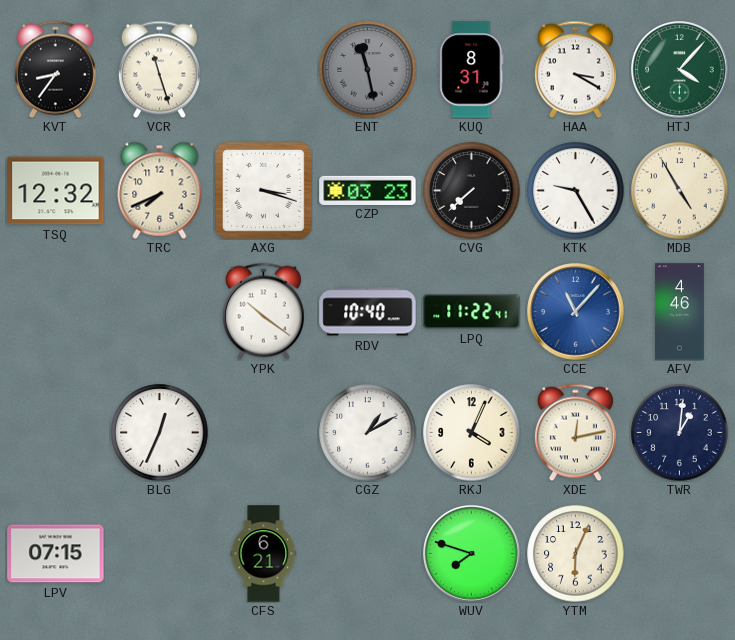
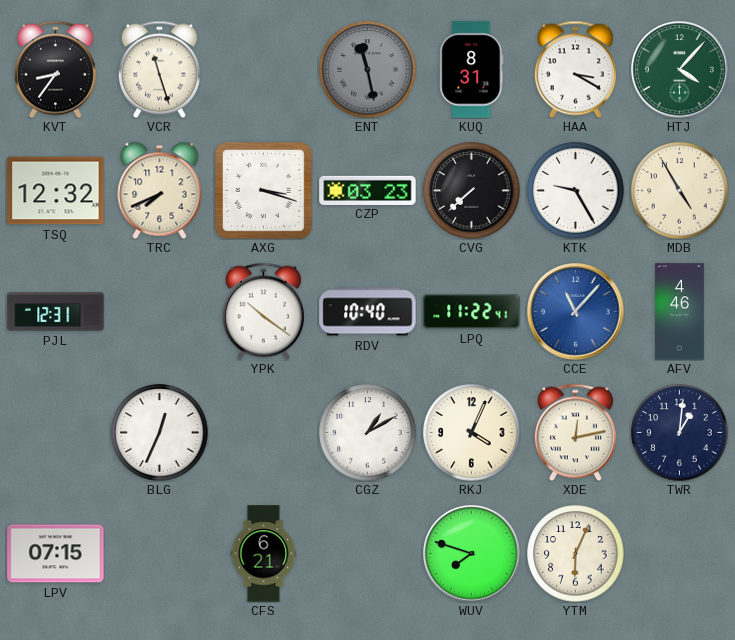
PJL: none -> 12:31
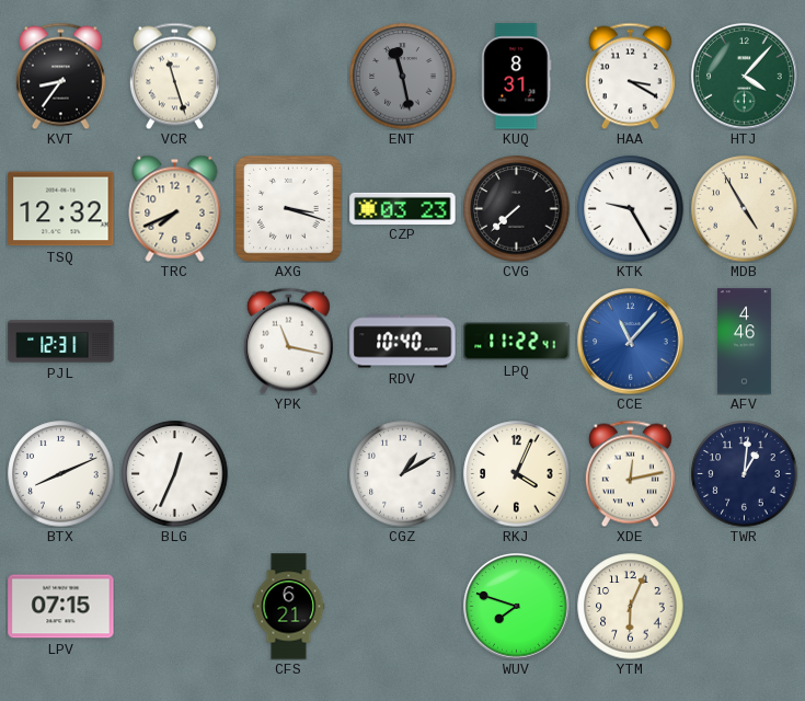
YPK: 10:21 -> 11:17
BTX: none -> 8:11
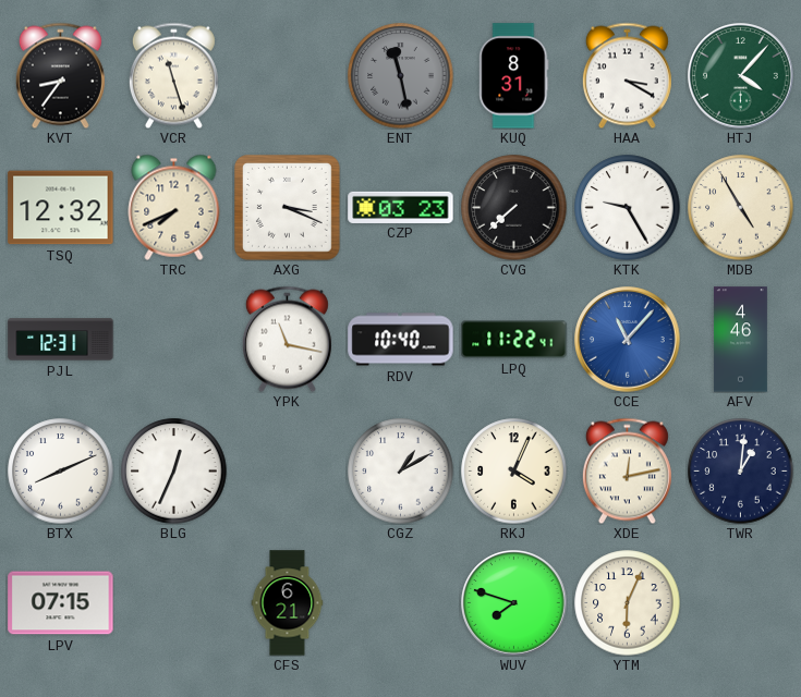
AXG: 3:18 -> 3:19
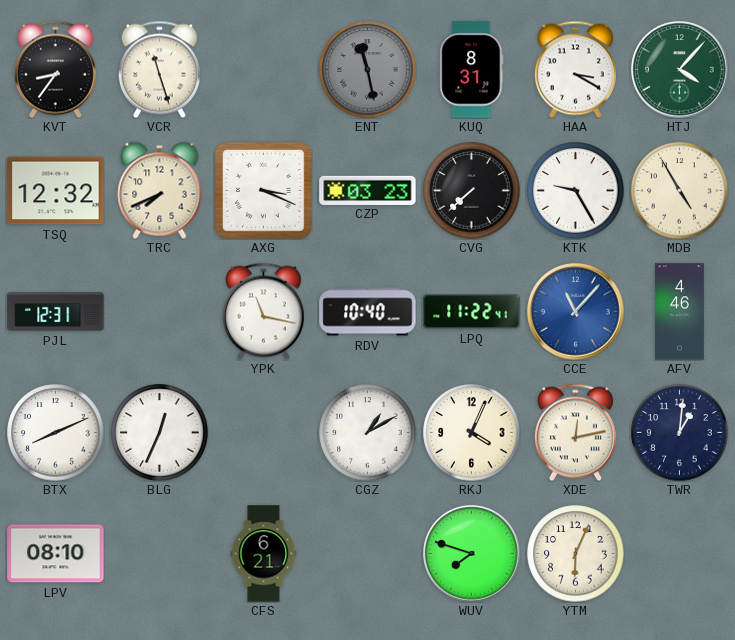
LPV: 07:15 -> 08:10
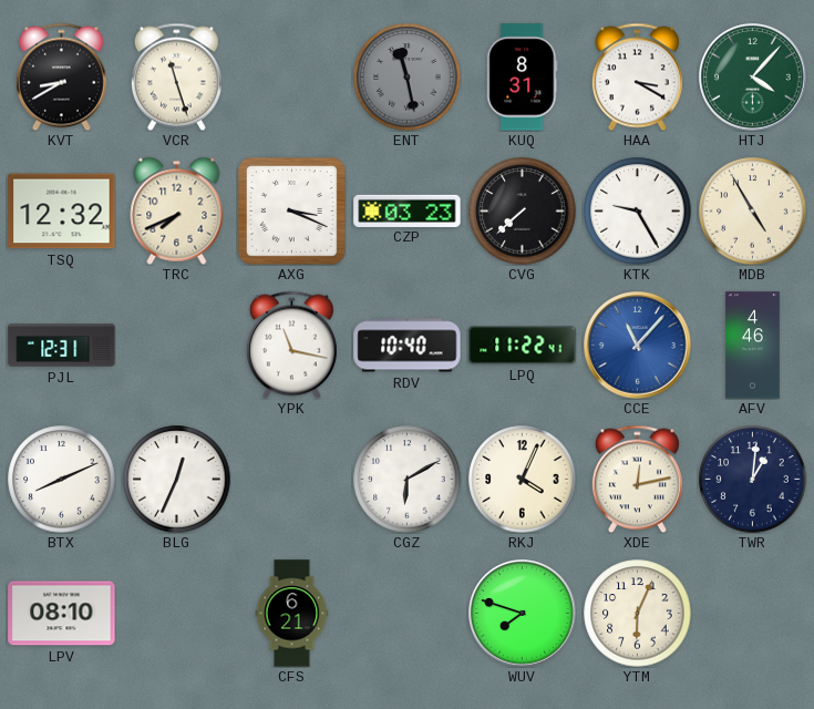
KVT: 8:36 -> 8:40
CGZ: 1:10 -> 6:10
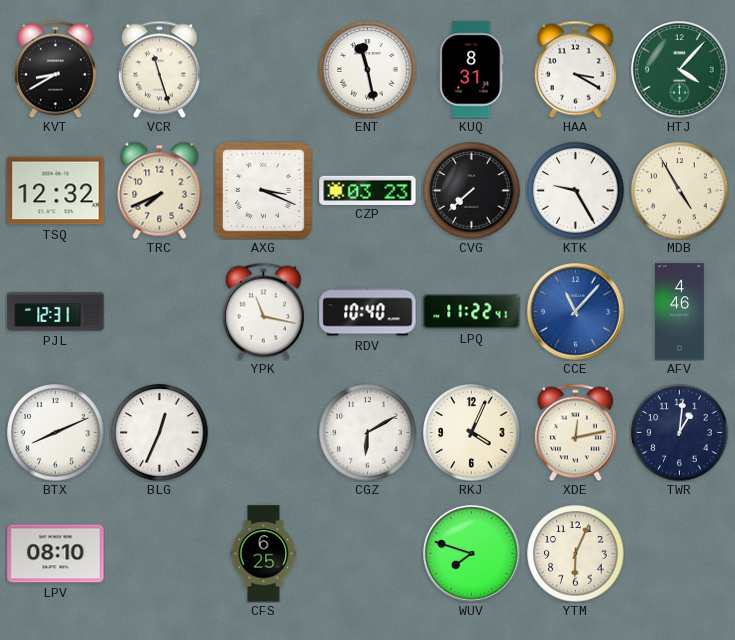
ENT dial: grey -> white
CFS: 6:21 -> 6:25
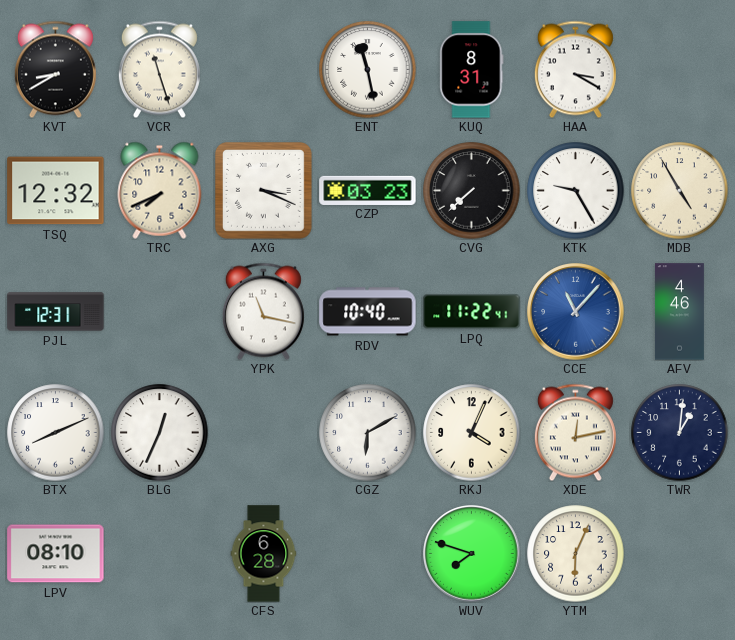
HTJ: 4:07 -> none
CFS: 6:25 -> 6:28
